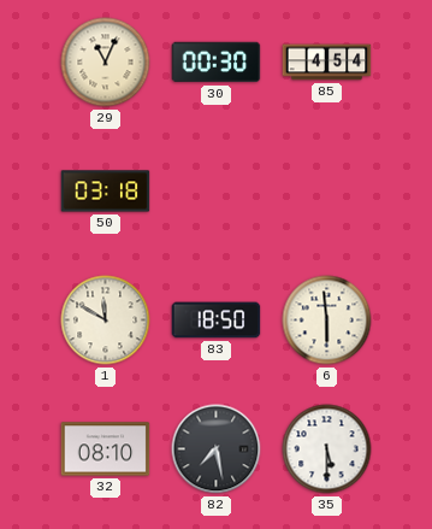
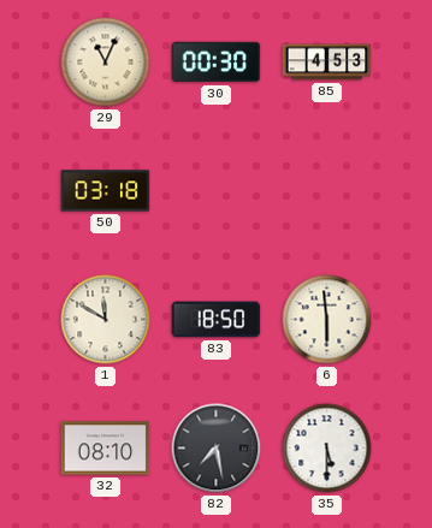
85: 4:54 -> 4:53
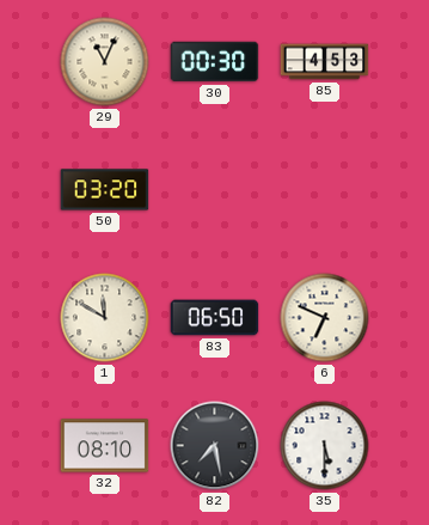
50: 03:18 -> 03:20
83: 18:50 -> 06:50
6: 5:59 -> 6:49
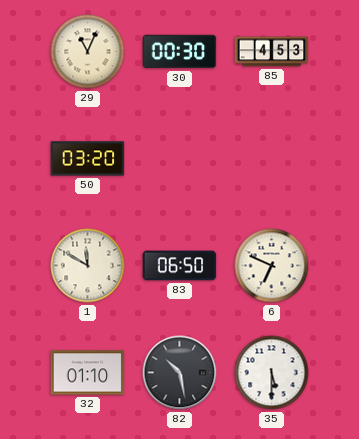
32: 08:10 -> 01:10
82: 7:28 -> 10:28
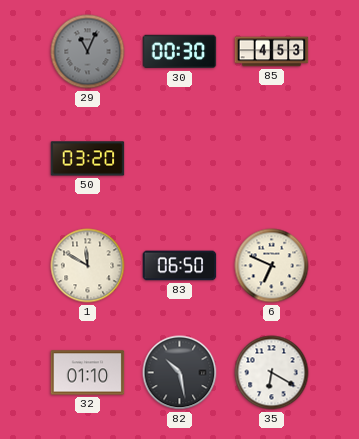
29 dial: cream -> grey
35: 5:30 -> 6:20
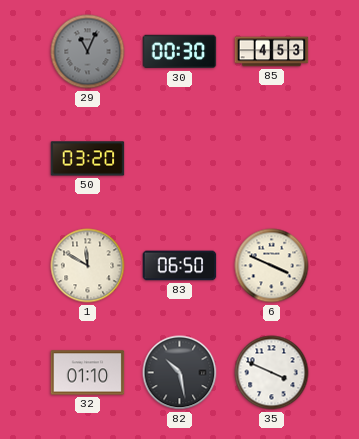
6: 6:49 -> 3:49
35: 6:20 -> 3:49
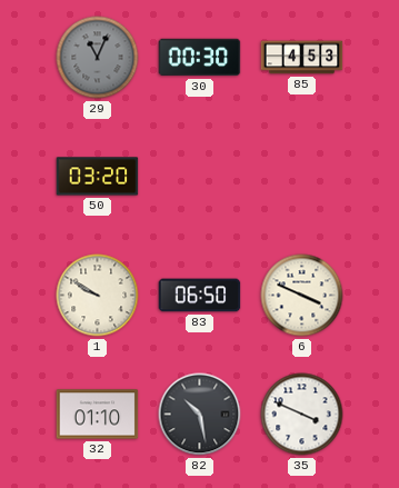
1: 11:50 -> 9:50
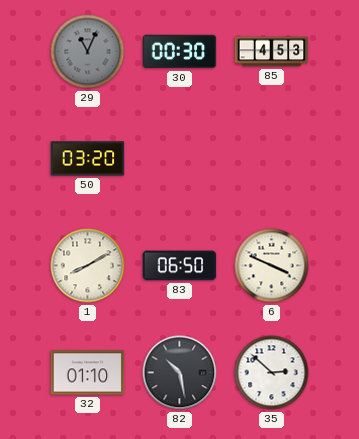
1: 9:50 -> 8:10
35: 3:49 -> 2:52
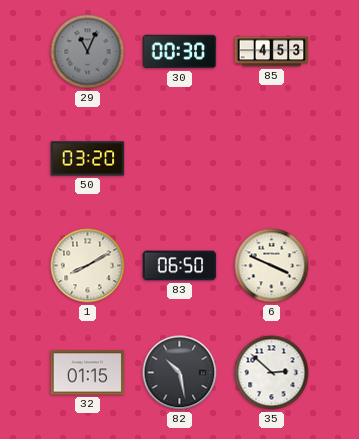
32: 01:10 -> 01:15
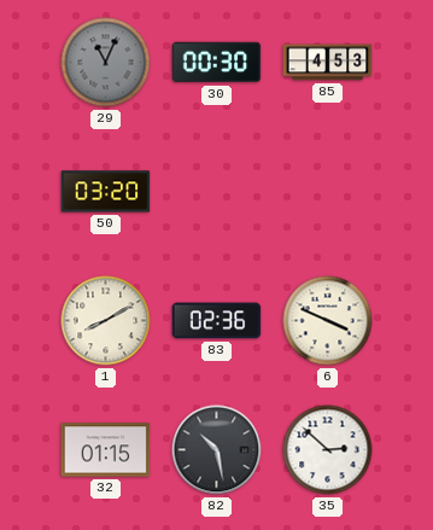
83: 06:50 -> 02:36
